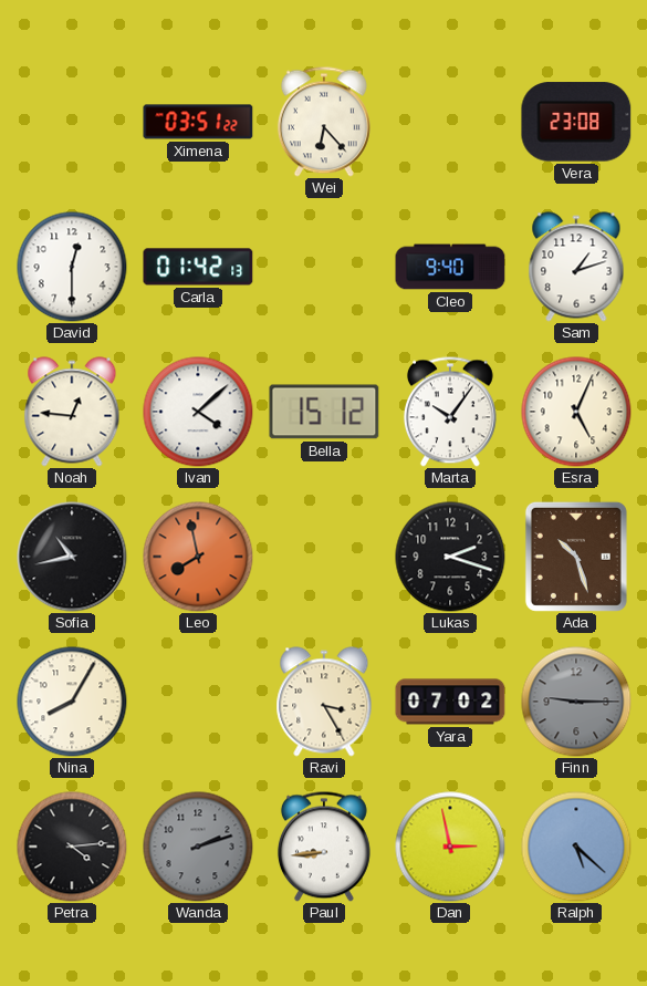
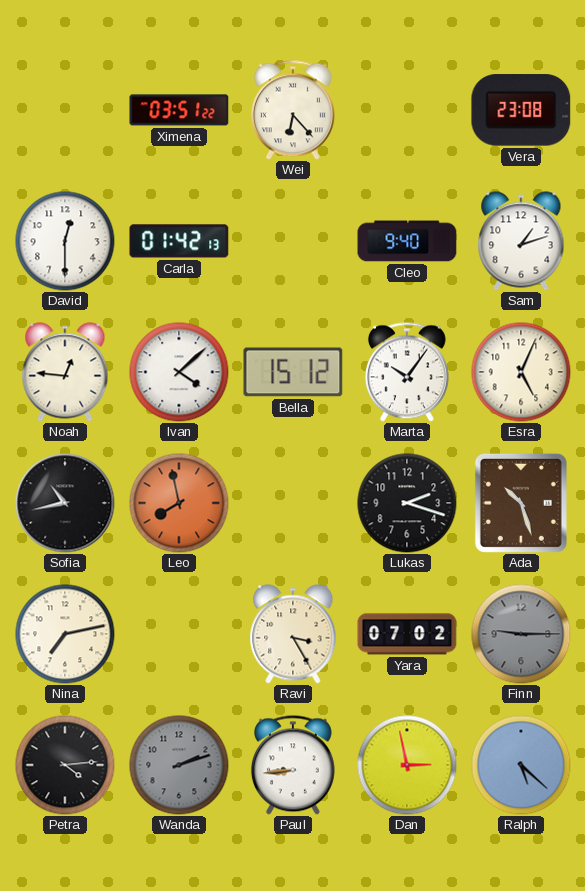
Nina: 8:05 -> 7:13
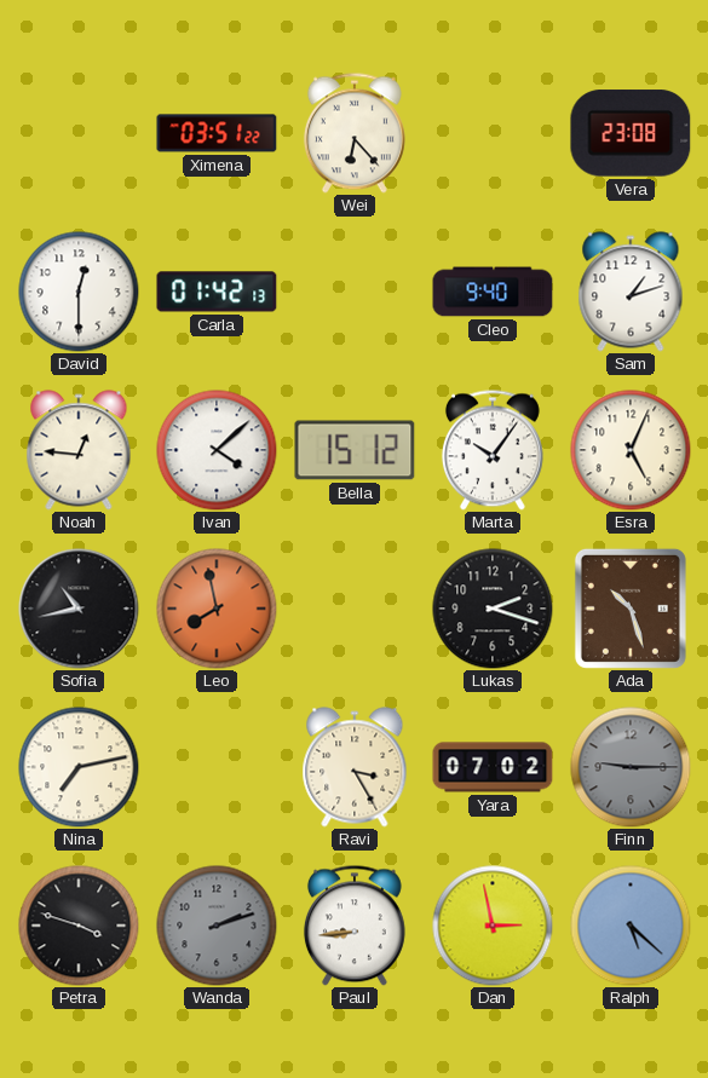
Petra: 4:14 -> 3:48
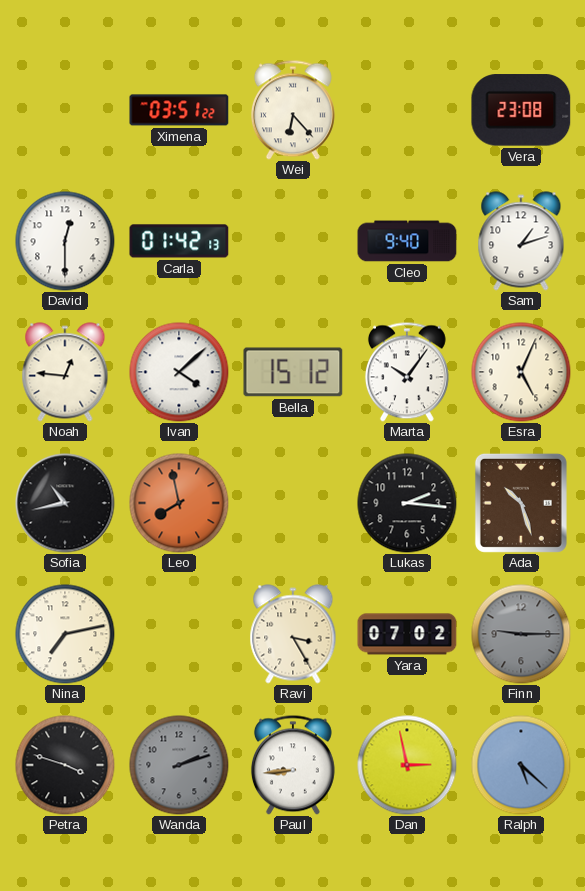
Lukas: 2:18 -> 2:16
